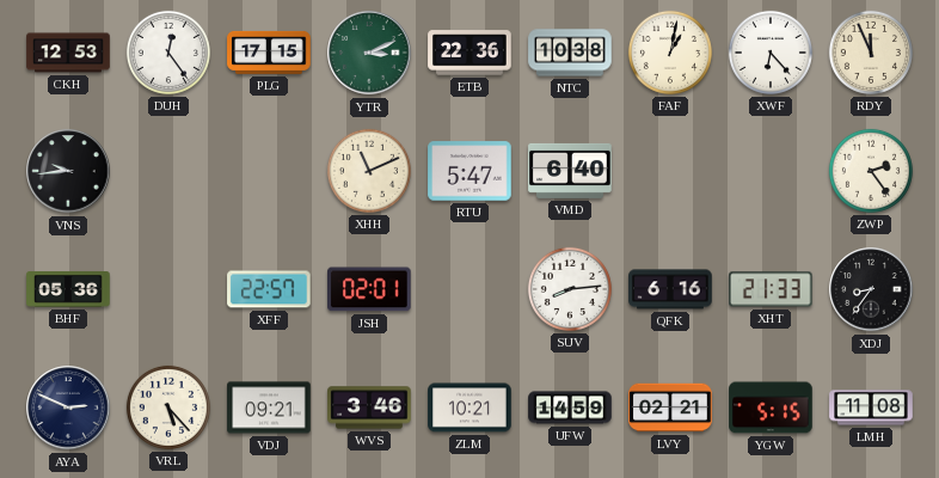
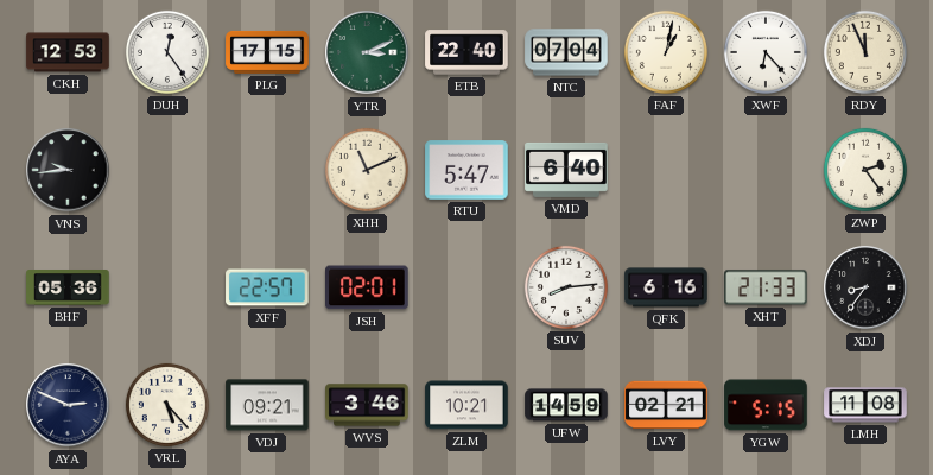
ETB: 22:36 -> 22:40
NTC: 10:38 -> 07:04
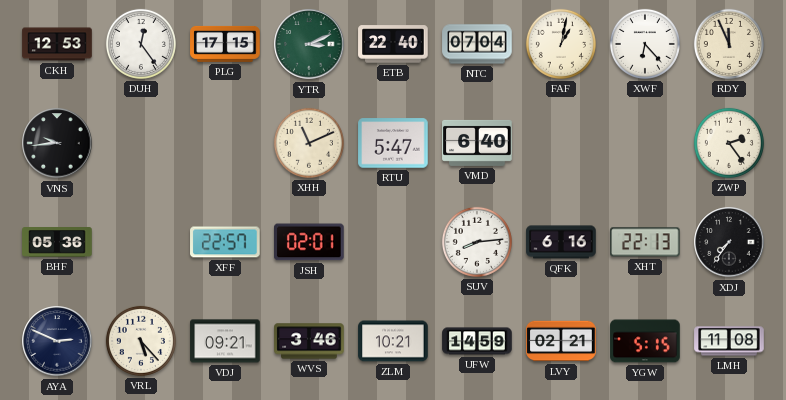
XHT: 21:33 -> 22:13
XDJ: 8:36 -> 7:36
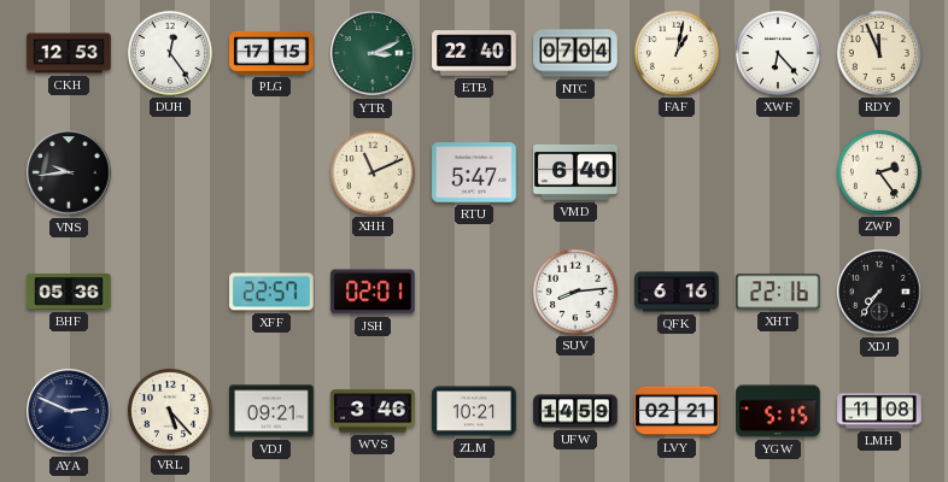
XHT: 22:13 -> 22:16
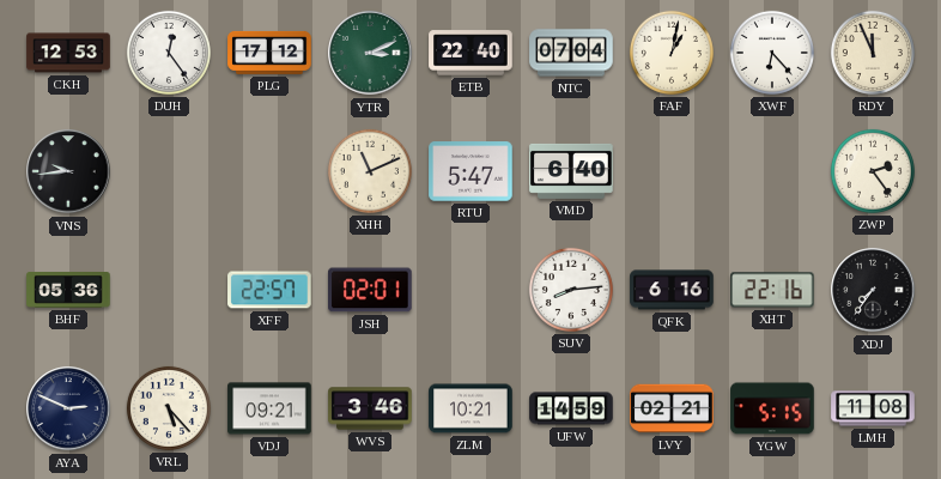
PLG: 17:15 -> 17:12
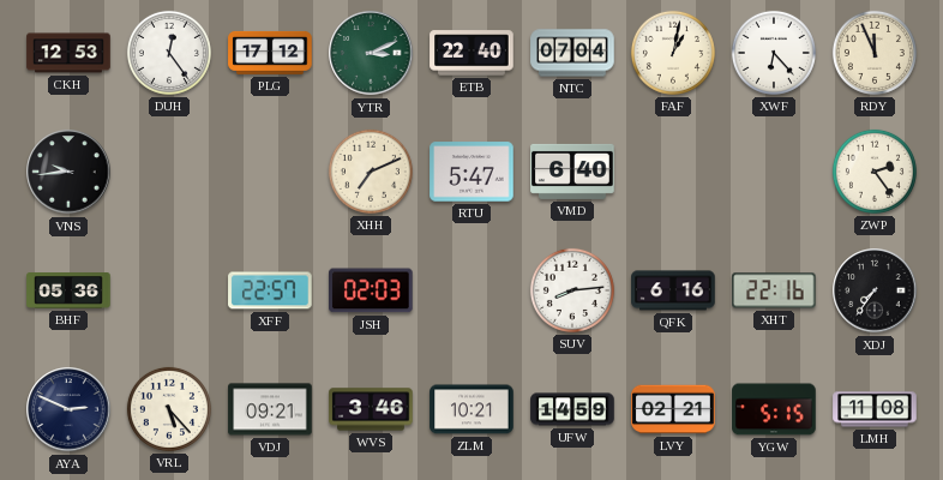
XHH: 11:11 -> 7:11
JSH: 02:01 -> 02:03
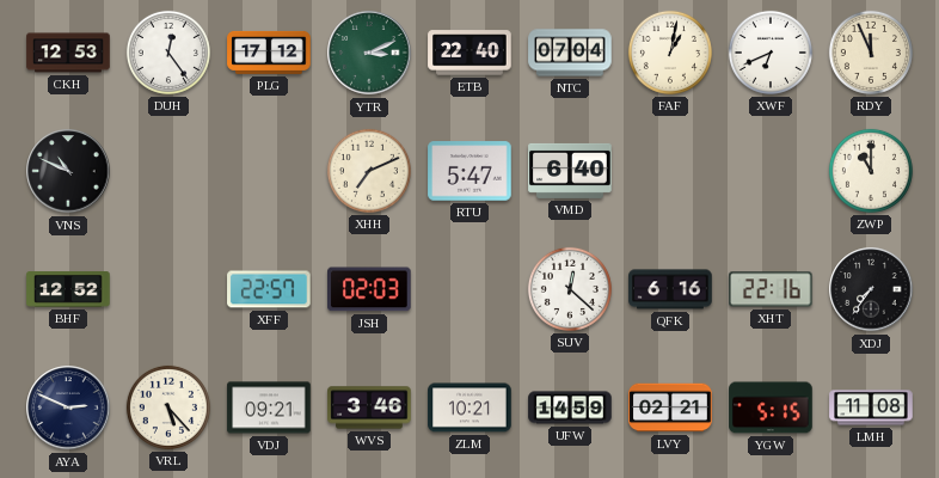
XWF: 6:23 -> 6:41
VNS: 9:44 -> 10:49
ZWP: 2:24 -> 11:00
BHF: 05:36 -> 12:52
SUV: 8:14 -> 12:22
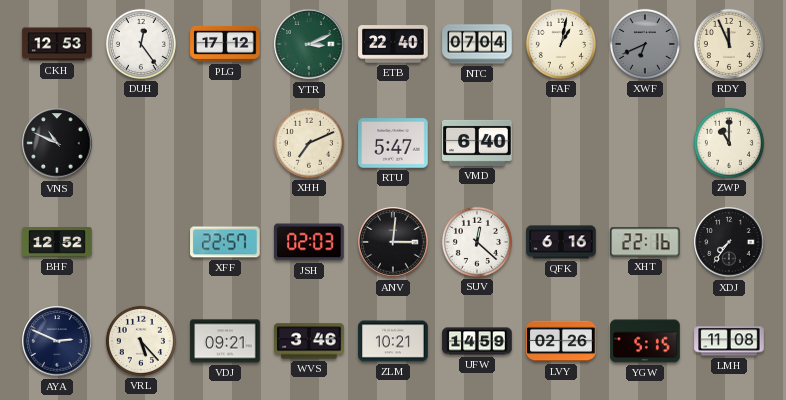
XWF dial: white -> grey
ANV: none -> 3:01
LVY: 02:21 -> 02:26
